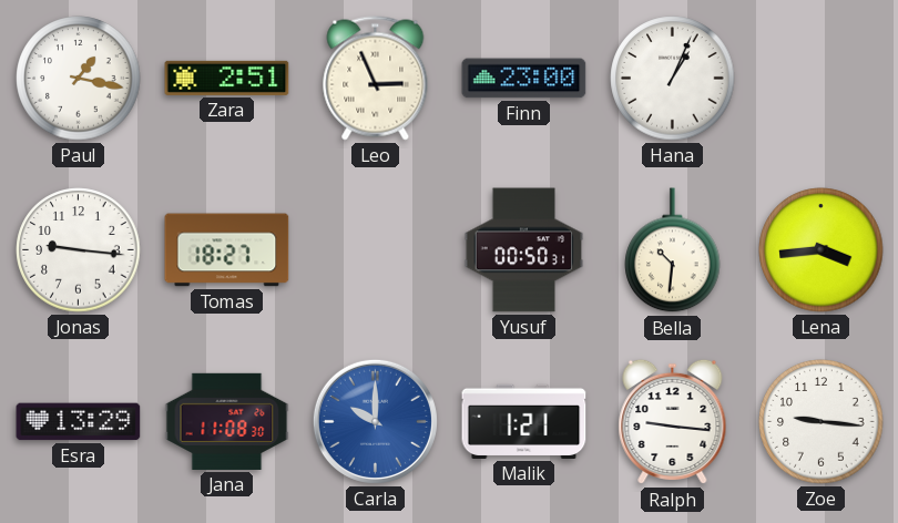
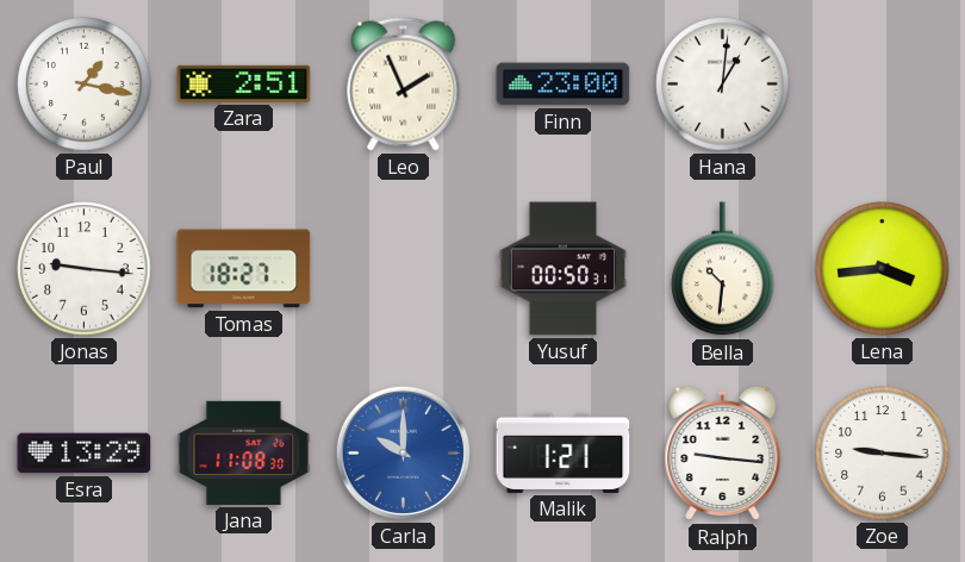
Leo: 2:56 -> 1:56
Hana: 1:04 -> 1:01
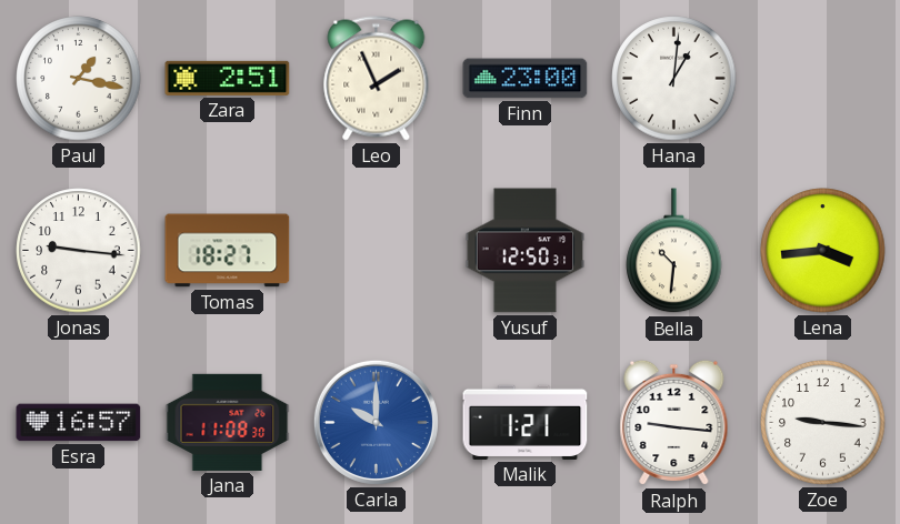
Yusuf: 00:50 -> 12:50
Esra: 13:29 -> 16:57
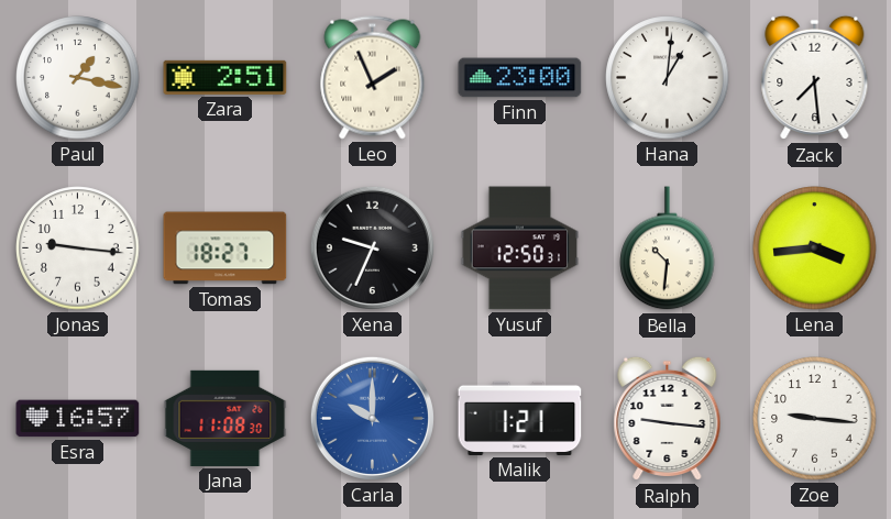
Zack: none -> 7:29
Xena: none -> 9:34
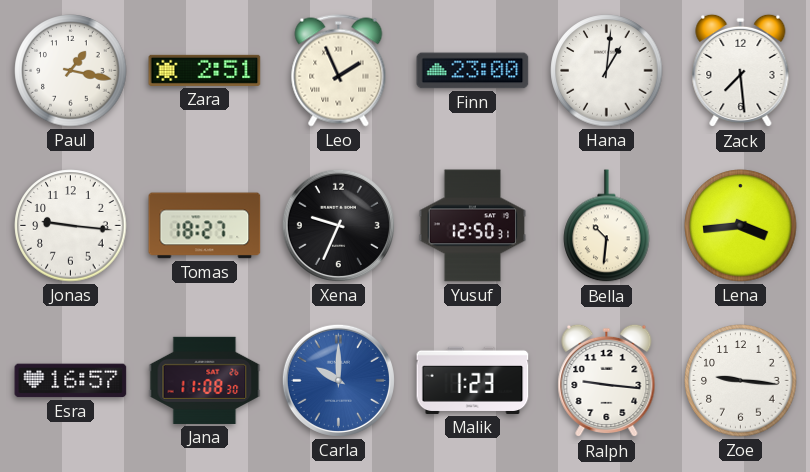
Malik: 1:21 -> 1:23
